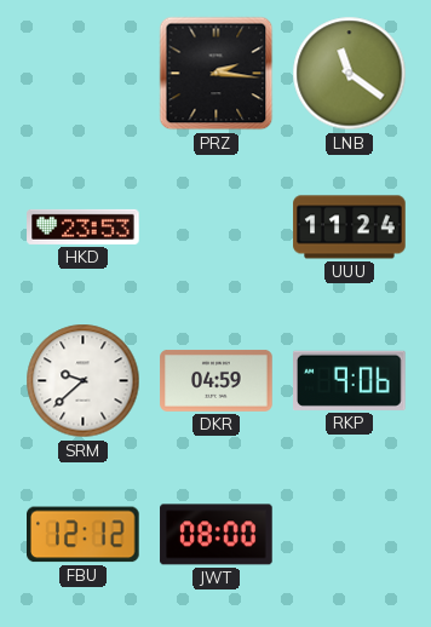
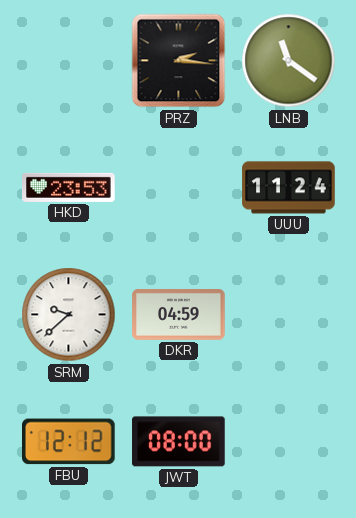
RKP: 9:06 -> none
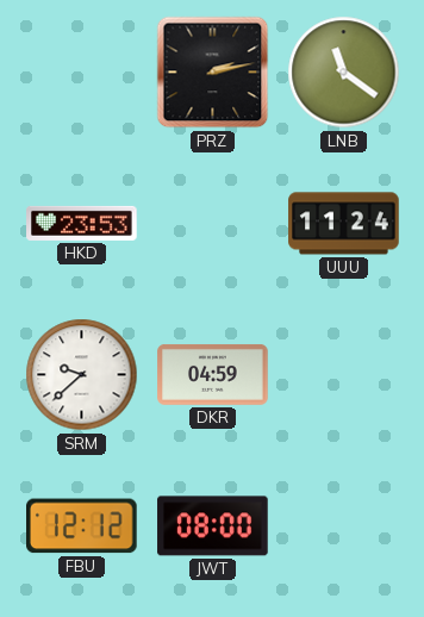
PRZ: 2:16 -> 2:13
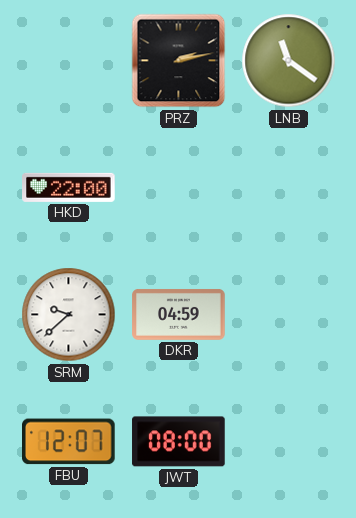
HKD: 23:53 -> 22:00
UUU: 11:24 -> none
FBU: 12:12 -> 12:07
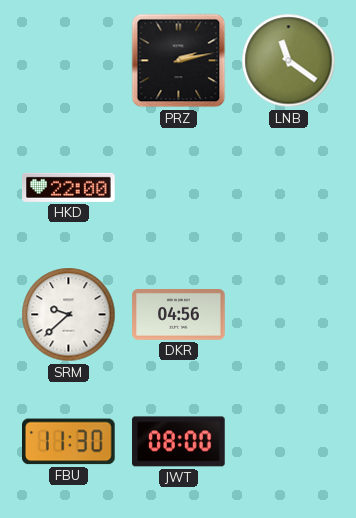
DKR: 04:59 -> 04:56
FBU: 12:07 -> 11:30
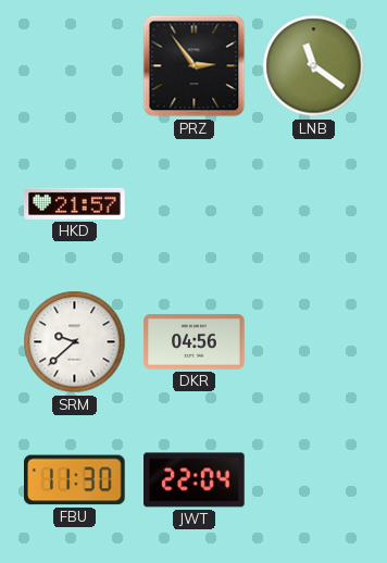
PRZ: 2:13 -> 2:54
HKD: 22:00 -> 21:57
JWT: 08:00 -> 22:04
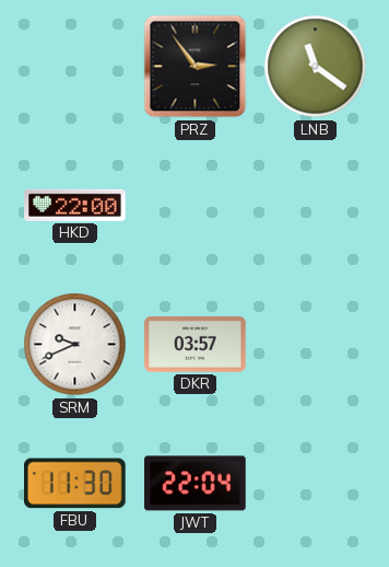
HKD: 21:57 -> 22:00
SRM: 9:38 -> 9:41
DKR: 04:56 -> 03:57
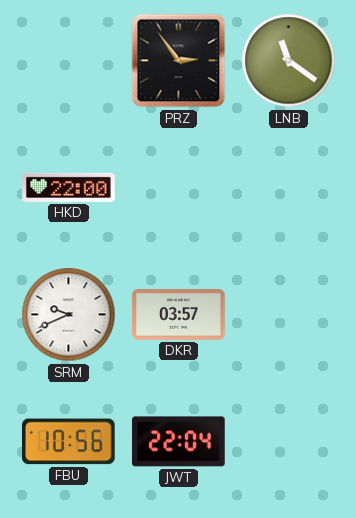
FBU: 11:30 -> 10:56
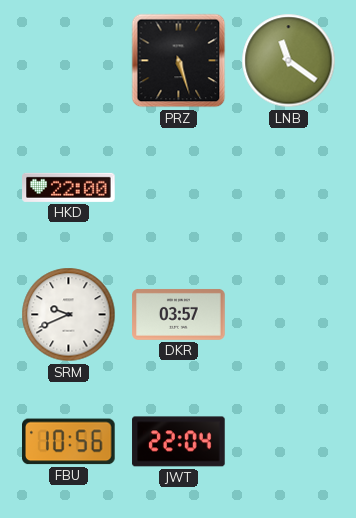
PRZ: 2:54 -> 5:27
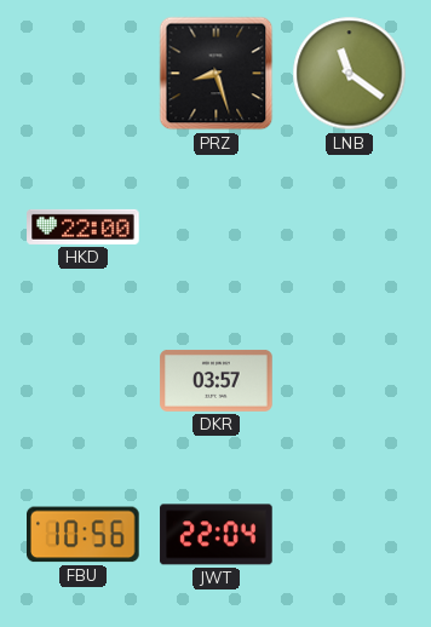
PRZ: 5:27 -> 8:27
SRM: 9:41 -> none
